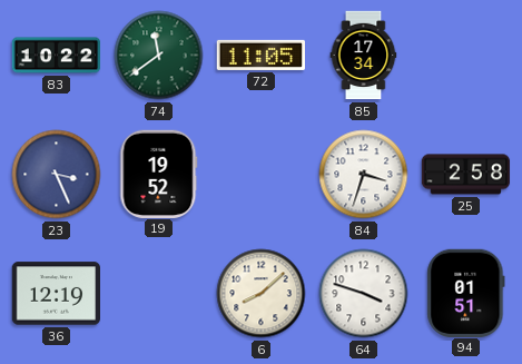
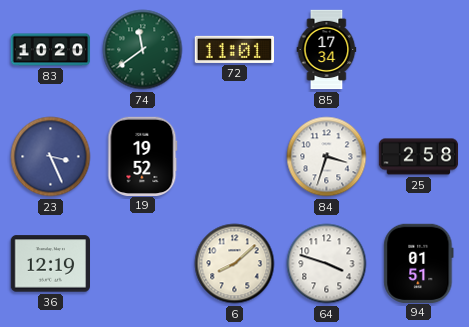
83: 10:22 -> 10:20
72: 11:05 -> 11:01
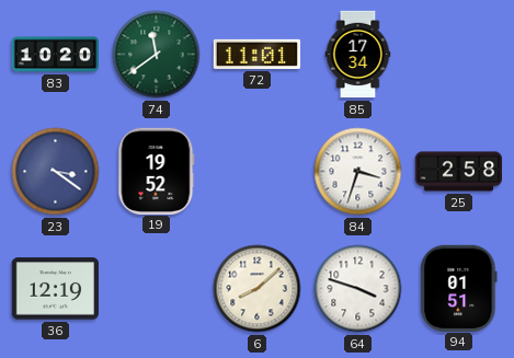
23: 3:26 -> 3:21
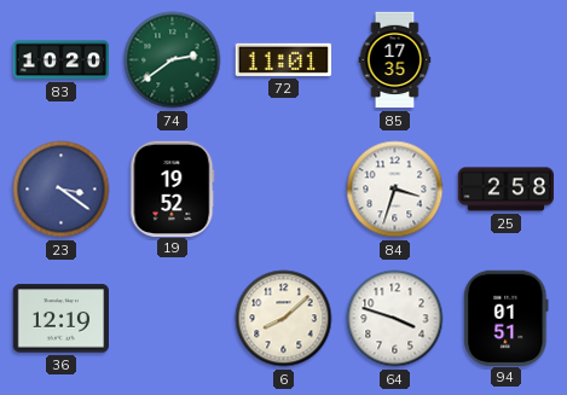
74: 11:39 -> 2:39
85: 17:34 -> 17:35
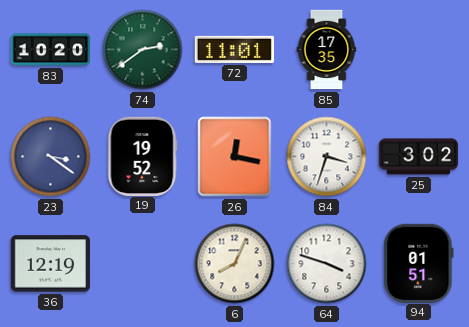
26: none -> 12:17
25: 2:58 -> 3:02
6: 8:08 -> 8:04
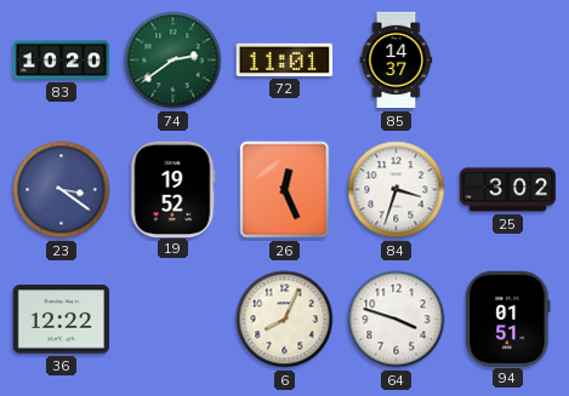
85: 17:35 -> 14:37
26: 12:17 -> 12:26
36: 12:19 -> 12:22
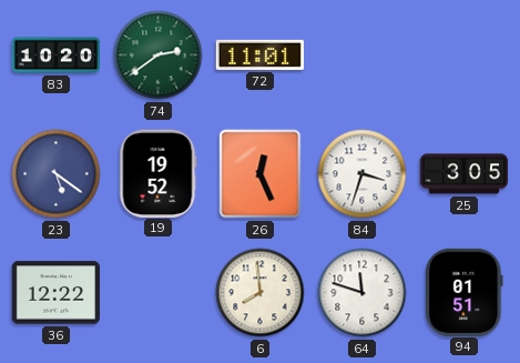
85: 14:37 -> none
23: 3:21 -> 5:21
25: 3:02 -> 3:05
6: 8:04 -> 7:59
64: 3:48 -> 11:48
